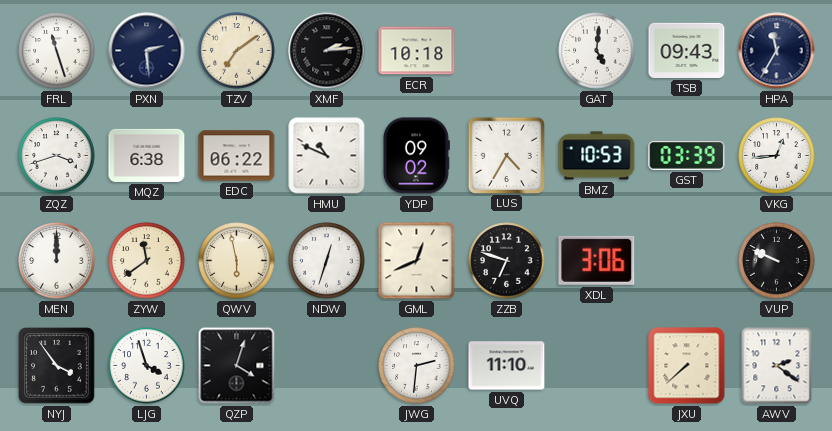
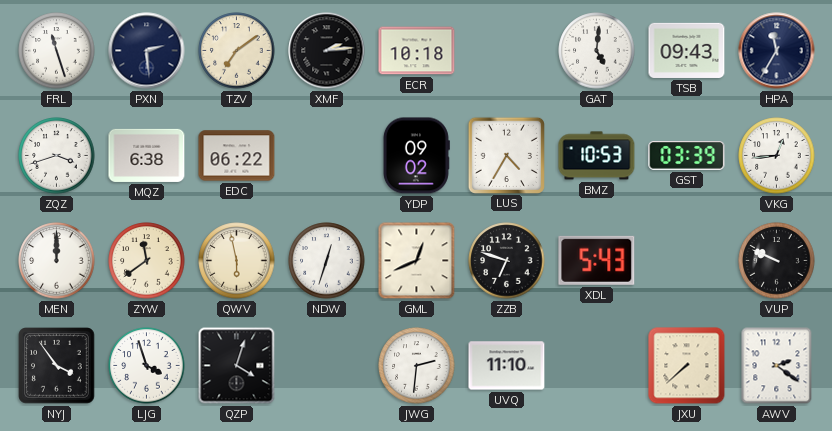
HMU: 10:49 -> none
XDL: 3:06 -> 5:43
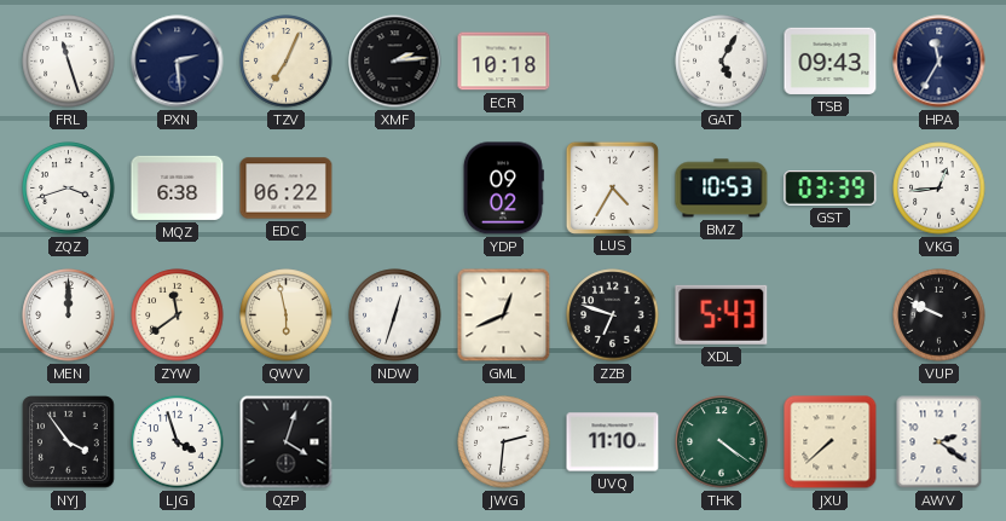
TZV: 7:09 -> 7:04
GAT: 5:01 -> 5:05
THK: none -> 4:21
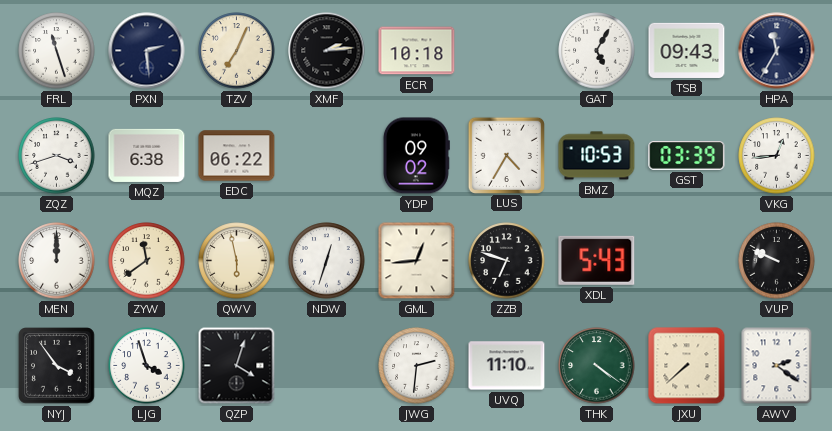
GML: 12:41 -> 12:44
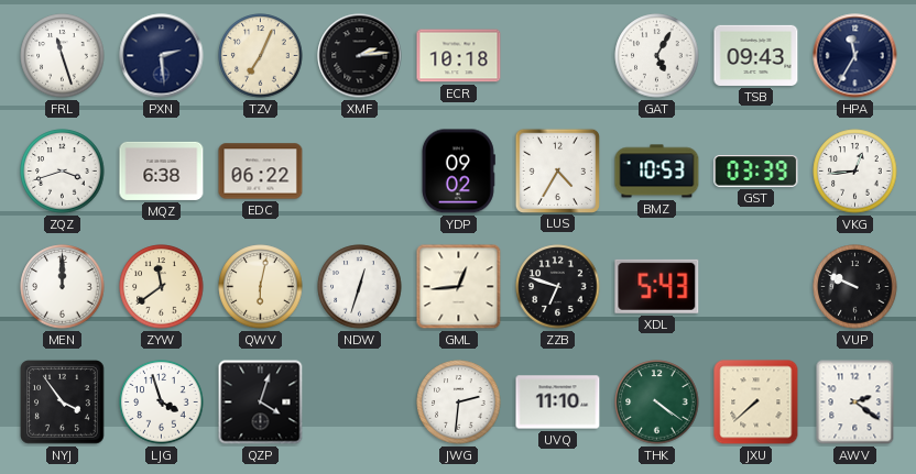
QWV: 5:58 -> 6:02
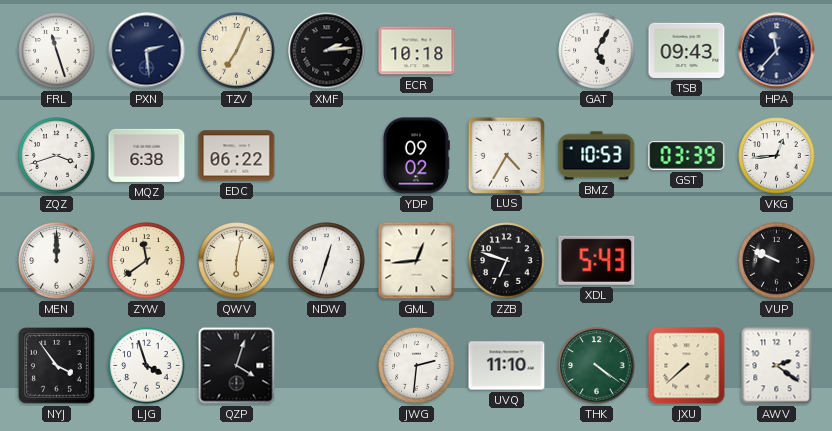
HPA: 11:35 -> 11:37
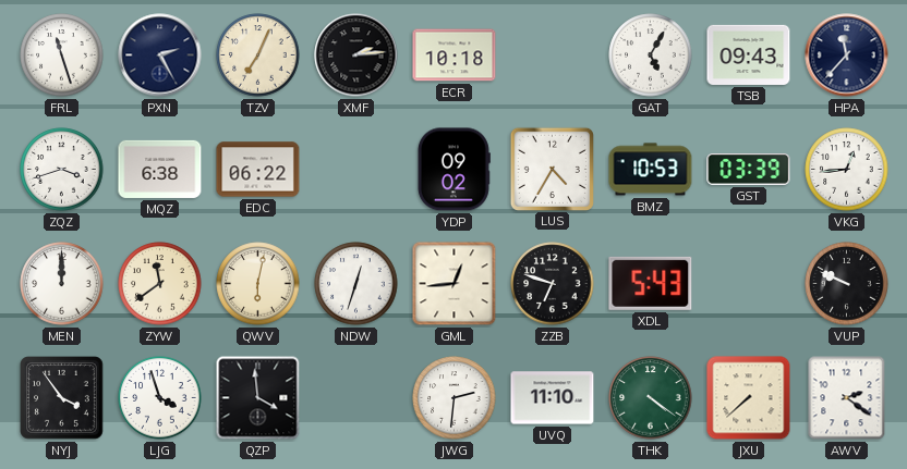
PXN: 2:29 -> 2:25
QZP: 4:03 -> 3:59
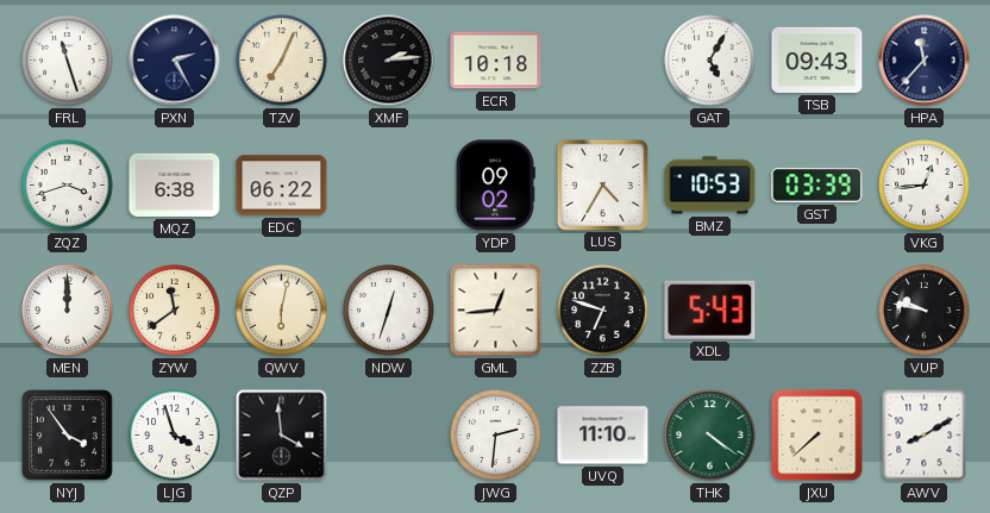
VUP: 9:49 -> 9:47
AWV: 2:21 -> 8:10
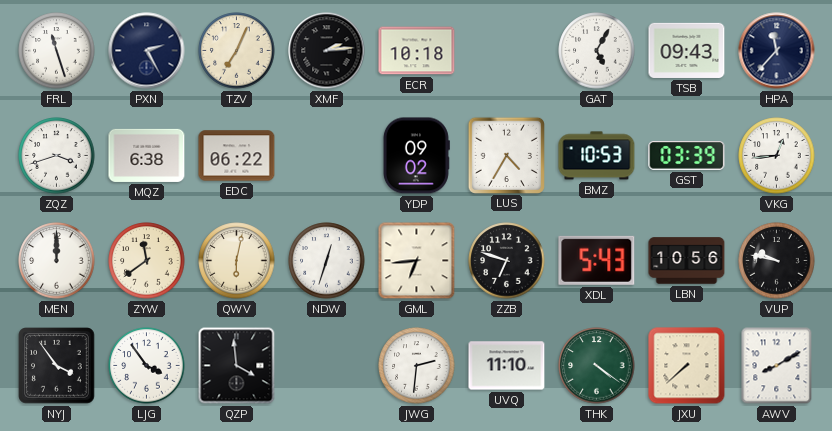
GML: 12:44 -> 6:44
LBN: none -> 10:56
LJG: 3:57 -> 3:54
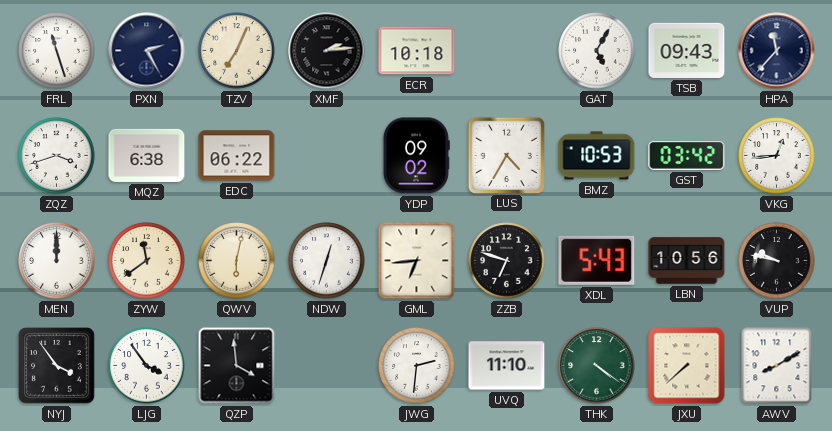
GST: 03:39 -> 03:42
